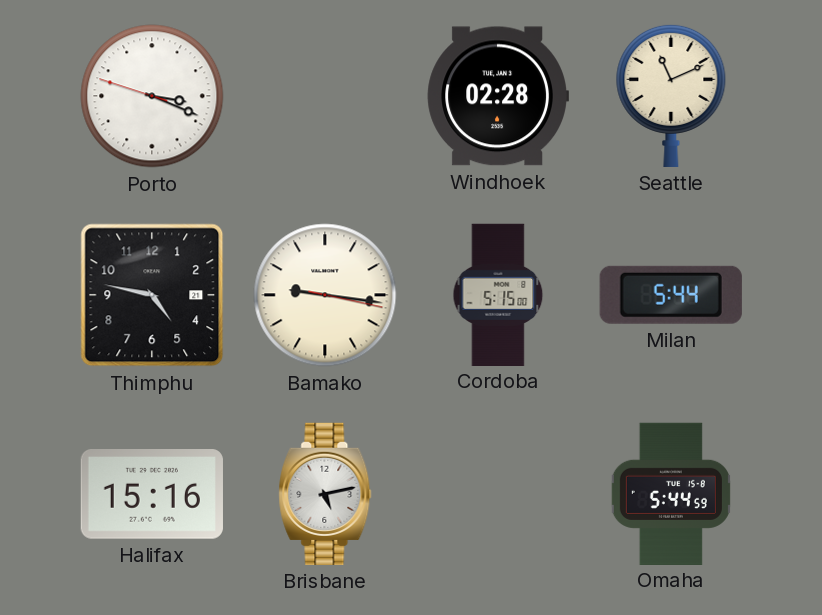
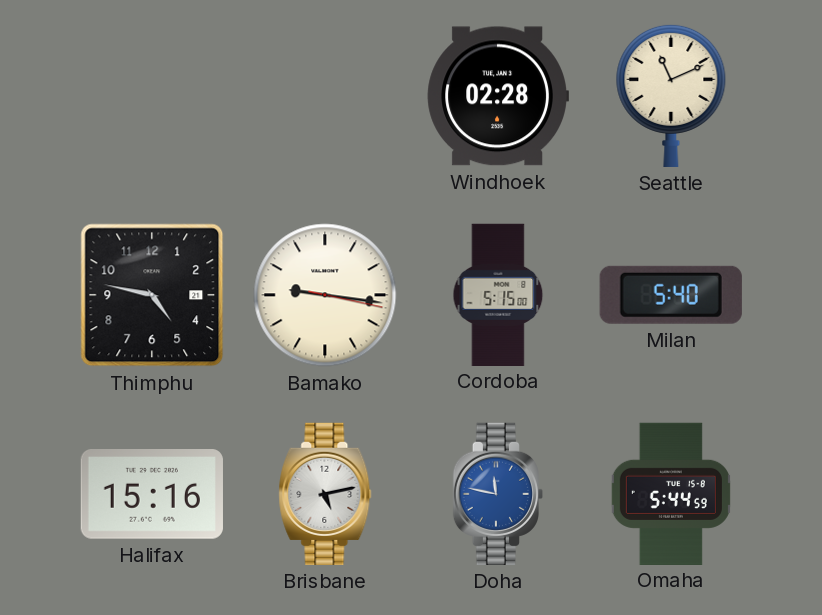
Porto: 3:18 -> none
Milan: 5:44 -> 5:40
Doha: none -> 11:47
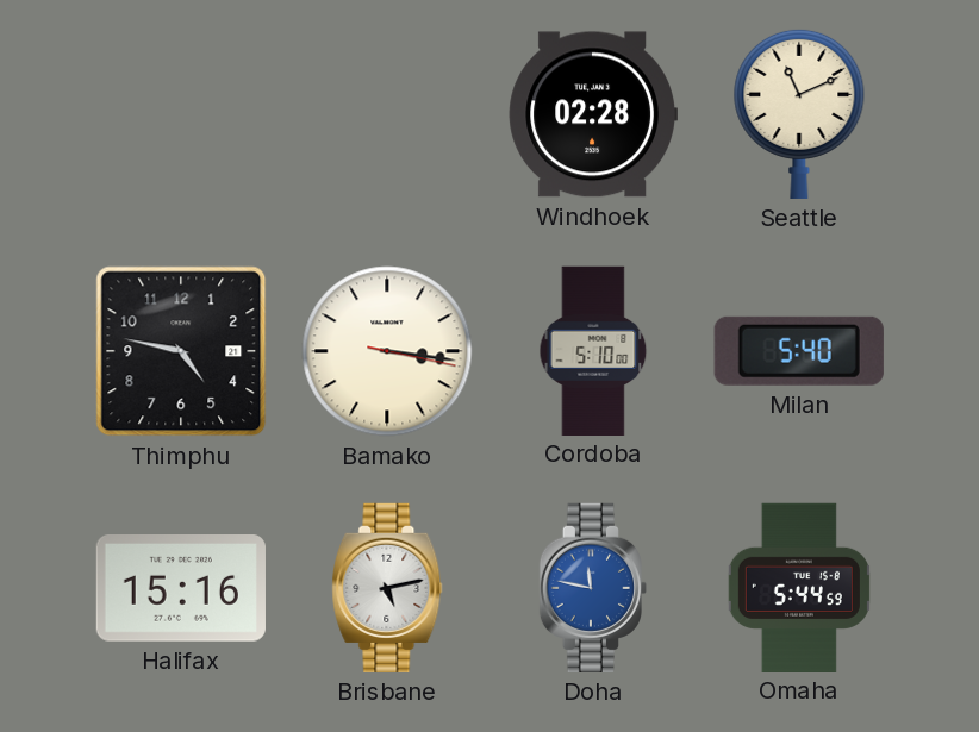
Bamako: 9:16 -> 3:16
Cordoba: 5:15 -> 5:10
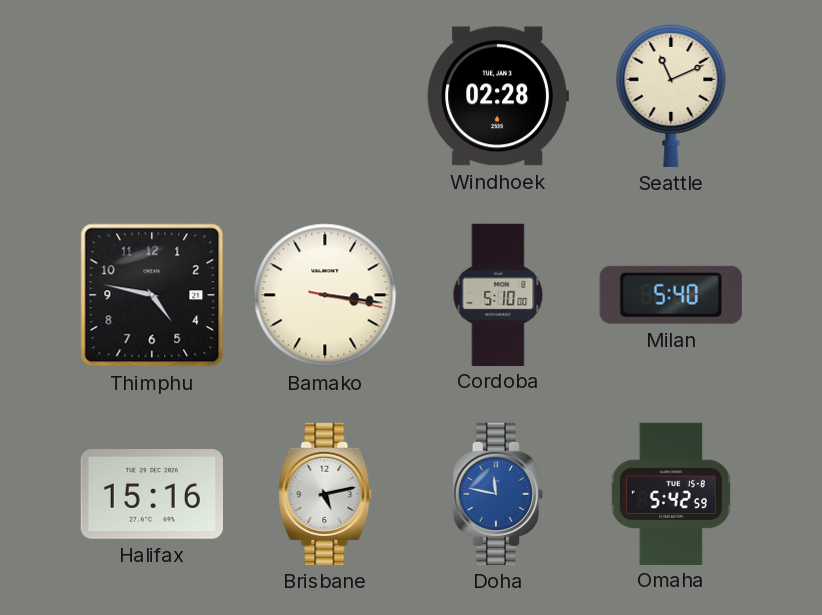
Omaha: 5:44 -> 5:42
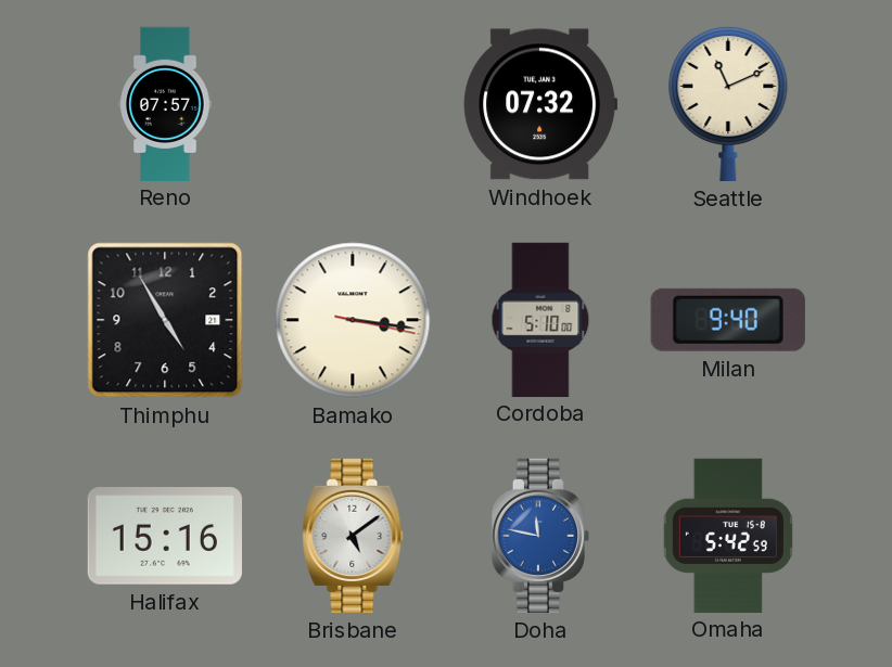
Reno: none -> 07:57
Windhoek: 02:28 -> 07:32
Thimphu: 4:47 -> 4:55
Milan: 5:40 -> 9:40
Brisbane: 5:13 -> 5:09
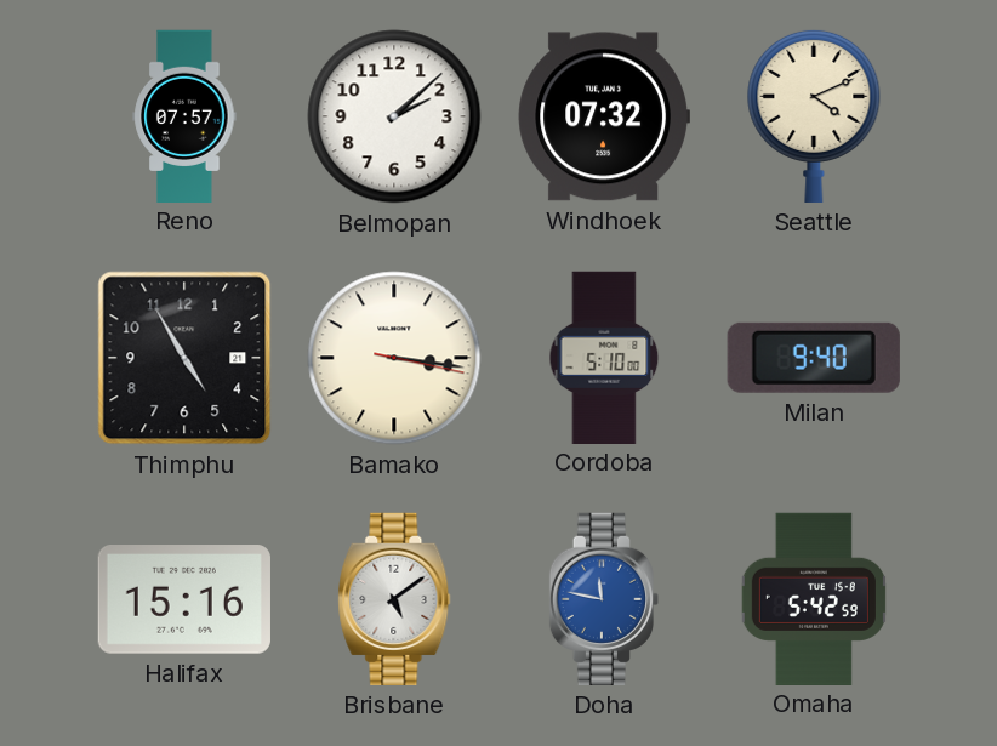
Belmopan: none -> 2:08
Seattle: 11:11 -> 4:11
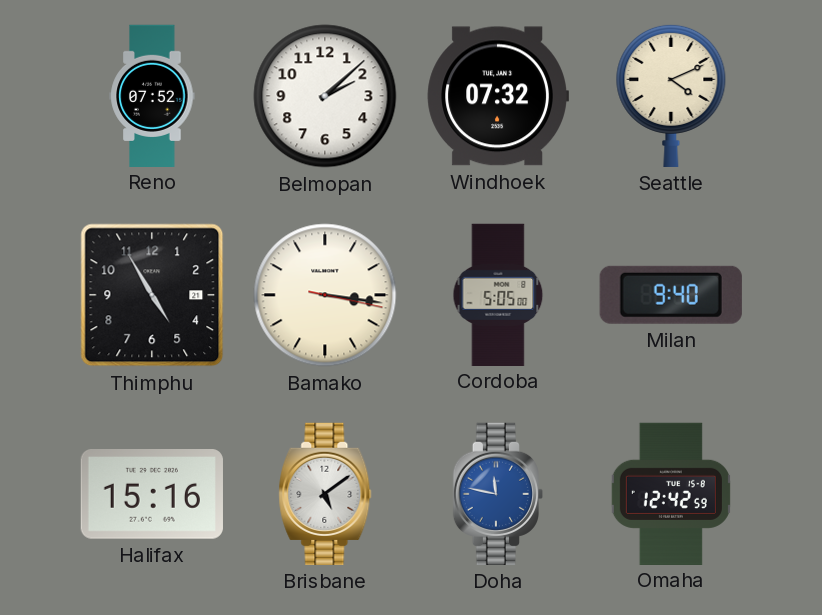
Reno: 07:57 -> 07:52
Cordoba: 5:10 -> 5:05
Omaha: 5:42 -> 12:42
